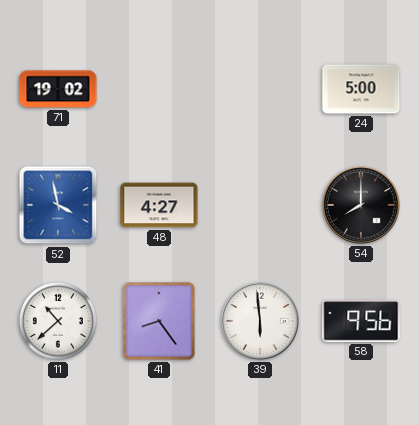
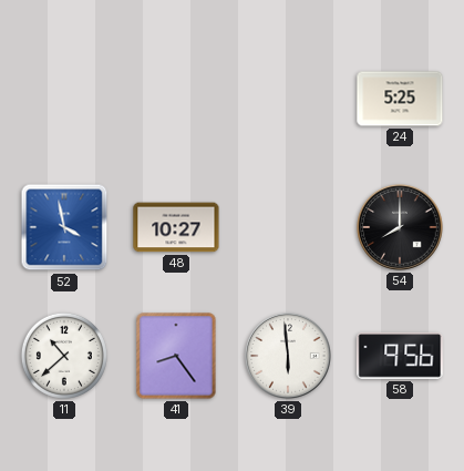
71: 19:02 -> none
24: 5:00 -> 5:25
48: 4:27 -> 10:27
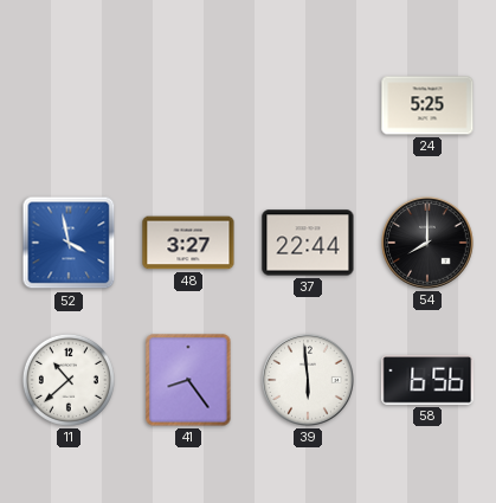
48: 10:27 -> 3:27
37: none -> 22:44
58: 9:56 -> 6:56
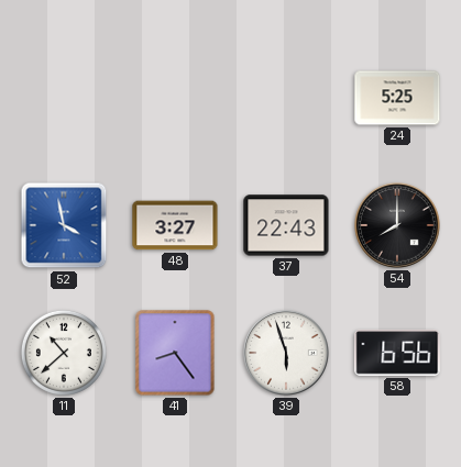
37: 22:44 -> 22:43
39: 5:59 -> 5:57
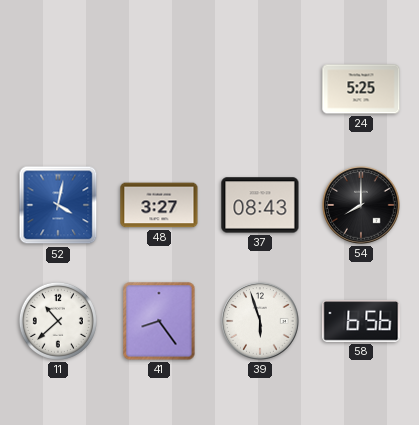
52: 3:58 -> 4:02
37: 22:43 -> 08:43
